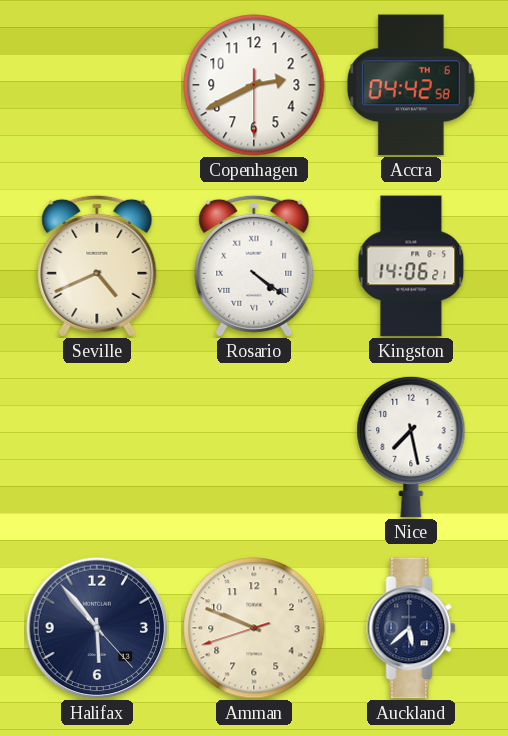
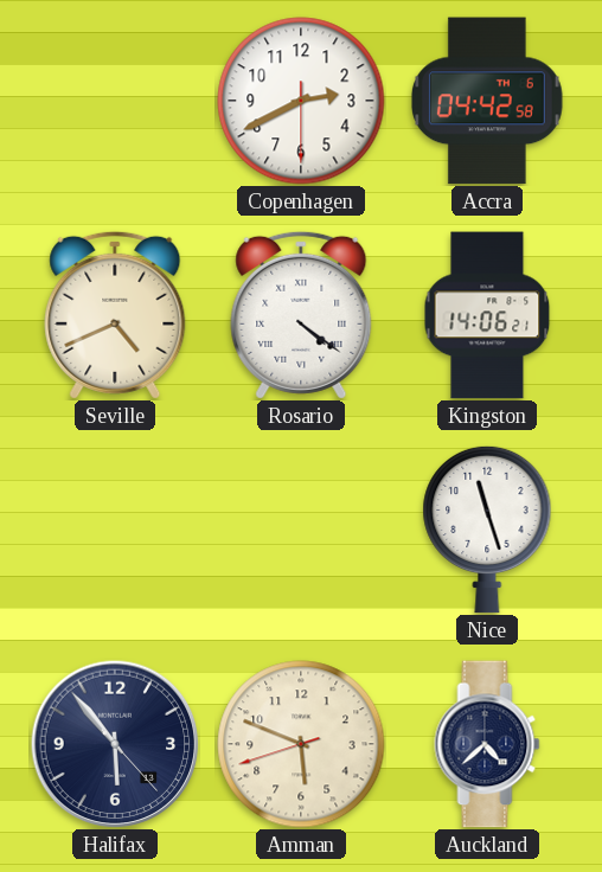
Nice: 7:28 -> 11:27
Amman: 9:48 -> 5:48
Auckland: 5:38 -> 4:38
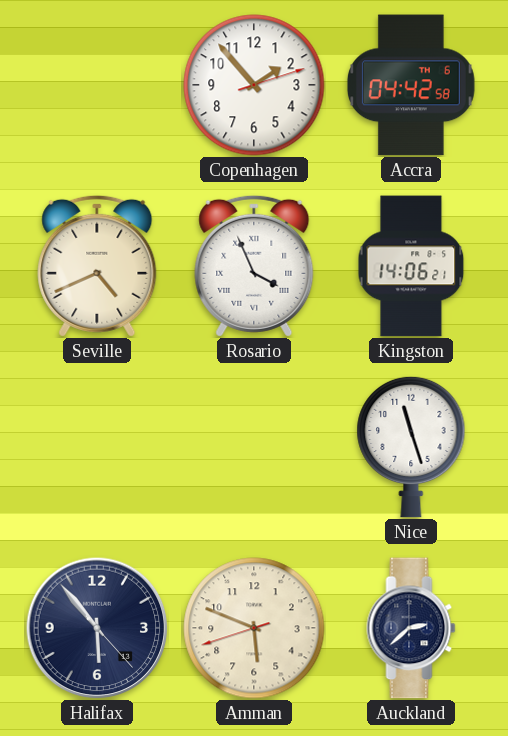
Copenhagen: 2:40 -> 1:53
Rosario: 4:21 -> 3:56
Auckland: 4:38 -> 2:38
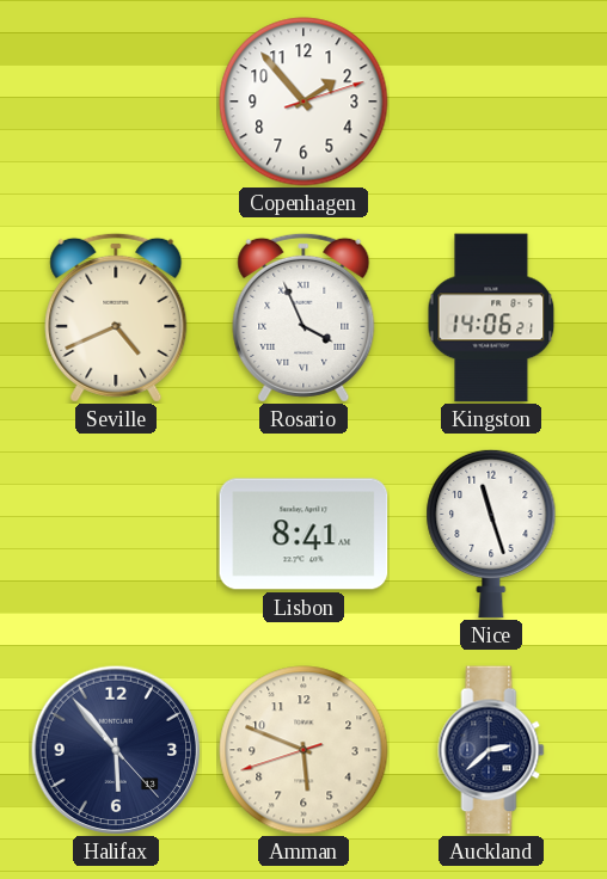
Accra: 04:42 -> none
Lisbon: none -> 8:41
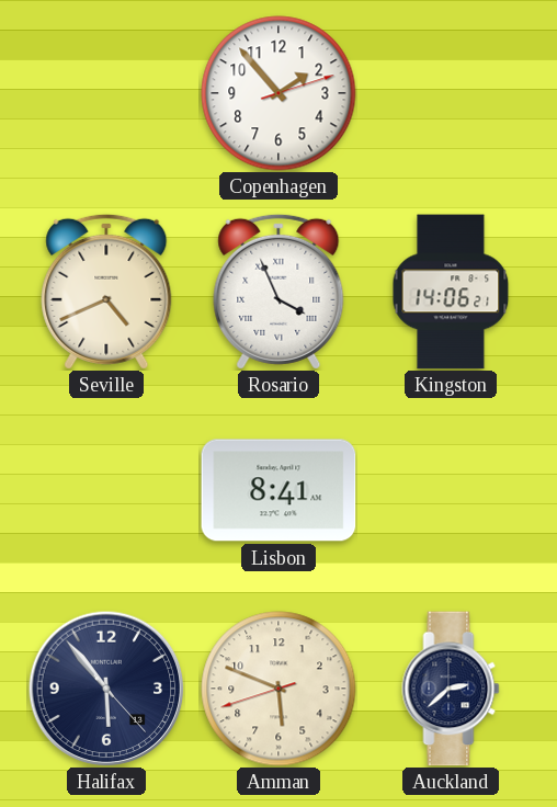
Nice: 11:27 -> none
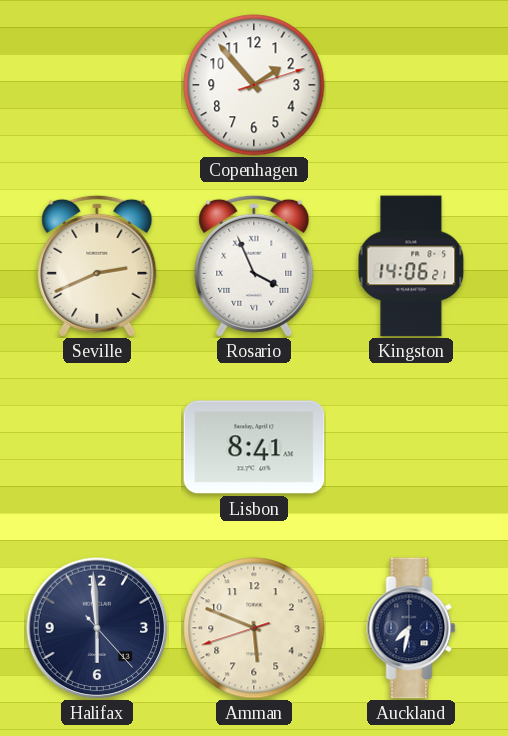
Seville: 4:41 -> 2:41
Halifax: 5:53 -> 5:59
Auckland: 2:38 -> 7:32
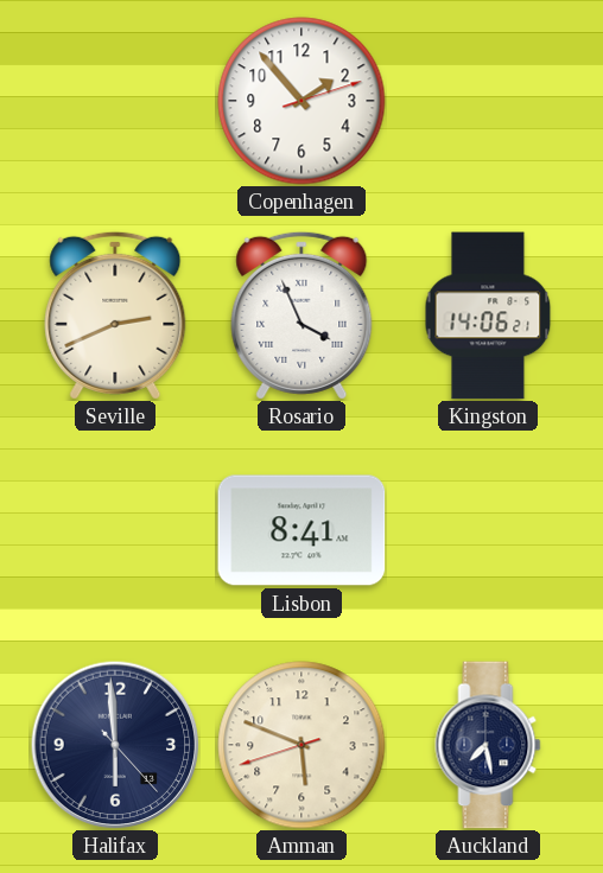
Auckland: 7:32 -> 7:28
